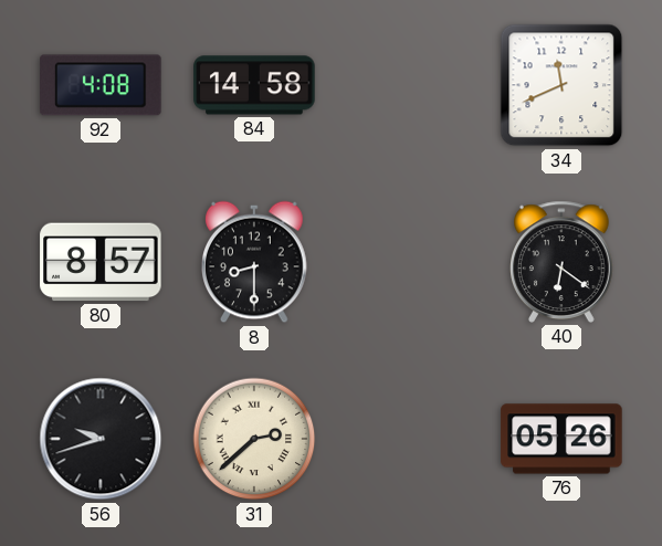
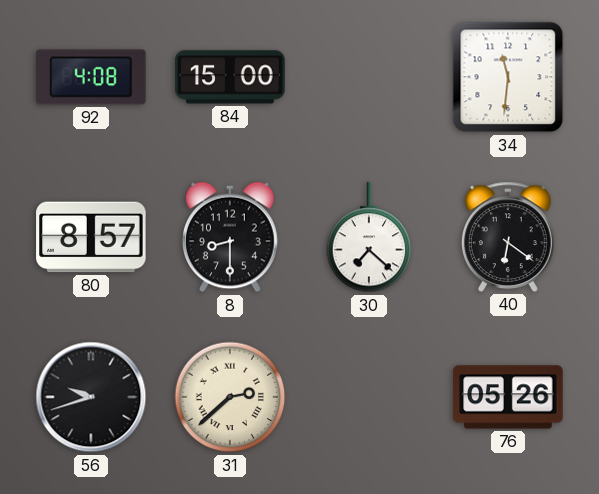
84: 14:58 -> 15:00
34: 11:41 -> 11:31
30: none -> 7:22
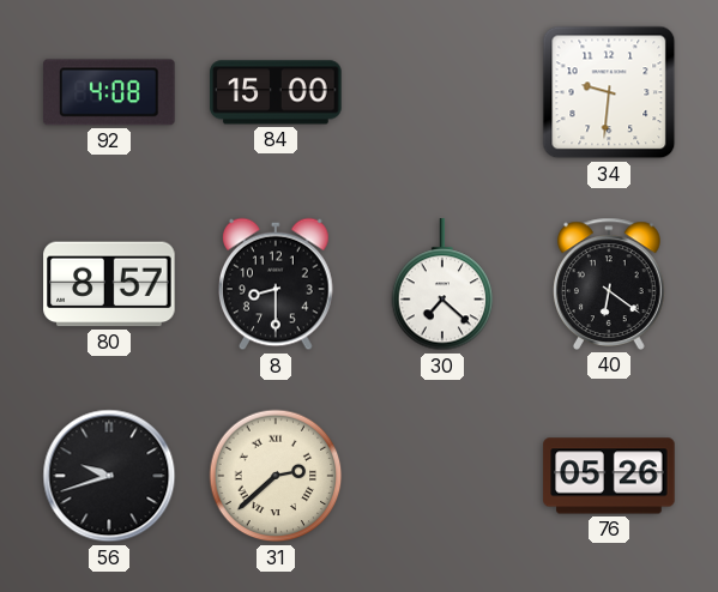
34: 11:31 -> 9:31
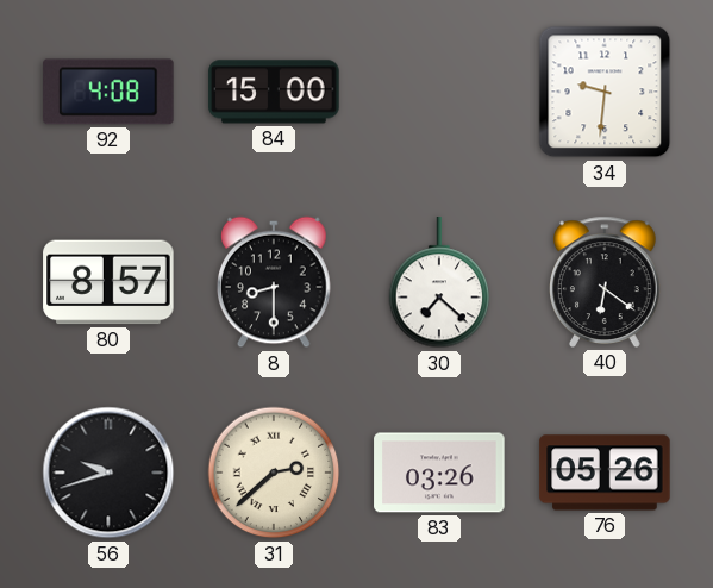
83: none -> 03:26
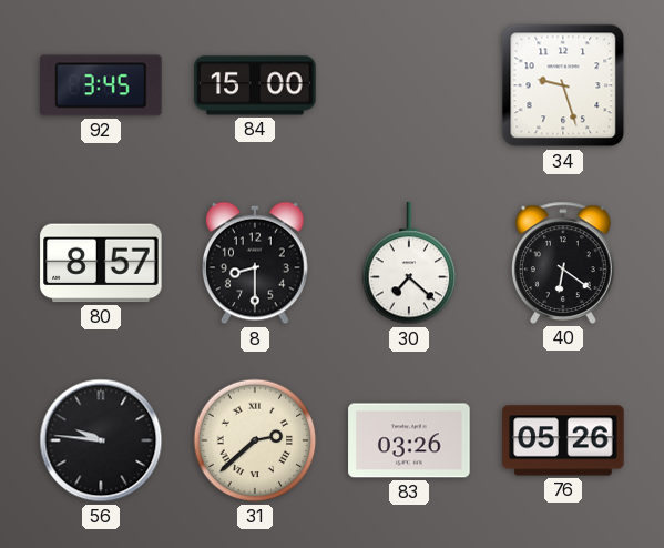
92: 4:08 -> 3:45
34: 9:31 -> 9:27
56: 9:42 -> 9:46
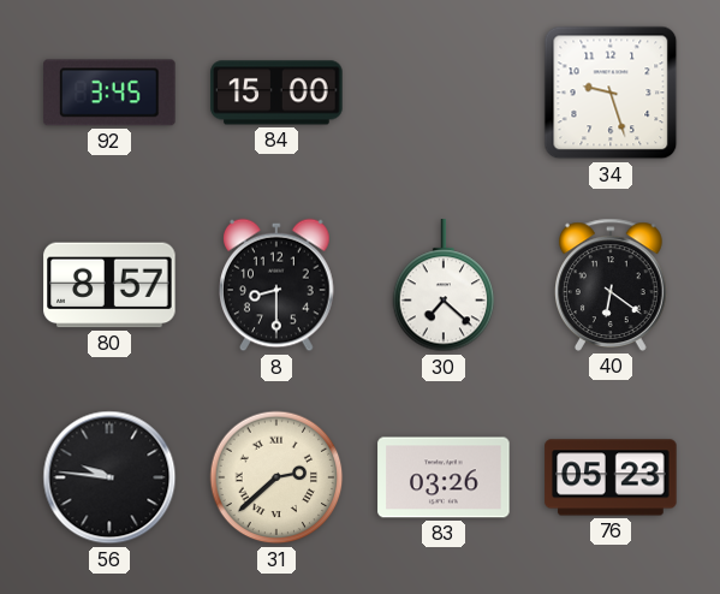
76: 05:26 -> 05:23
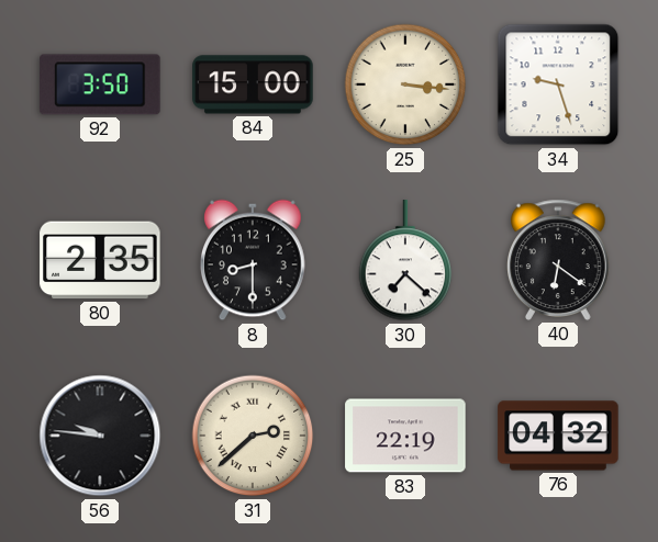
92: 3:45 -> 3:50
25: none -> 3:16
80: 8:57 -> 2:35
83: 03:26 -> 22:19
76: 05:23 -> 04:32
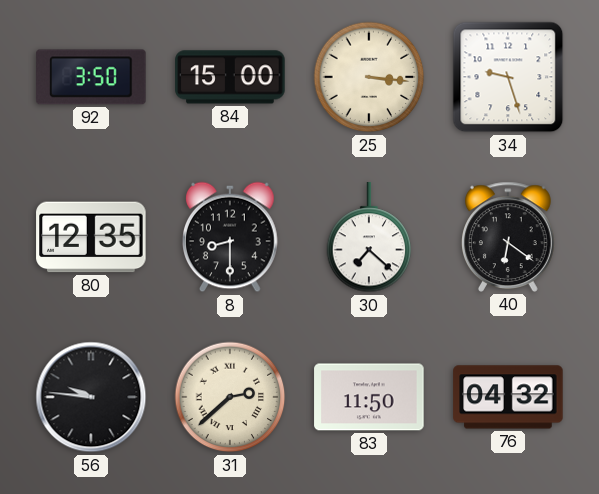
80: 2:35 -> 12:35
83: 22:19 -> 11:50
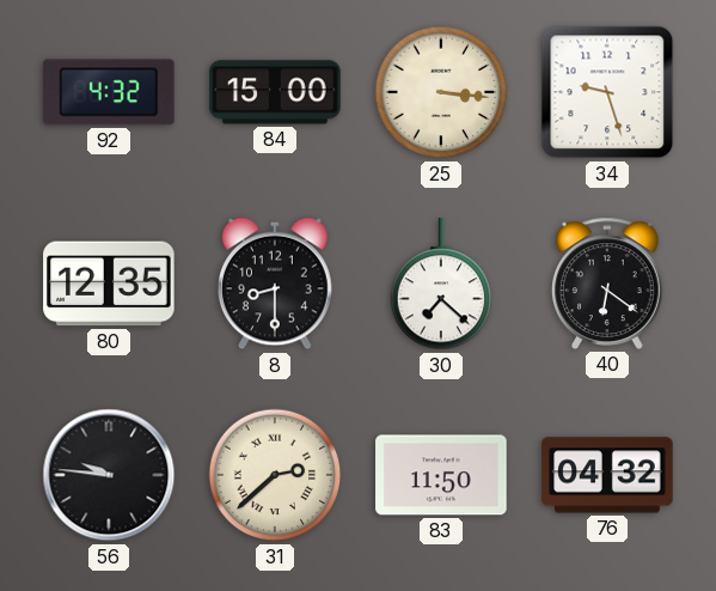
92: 3:50 -> 4:32
